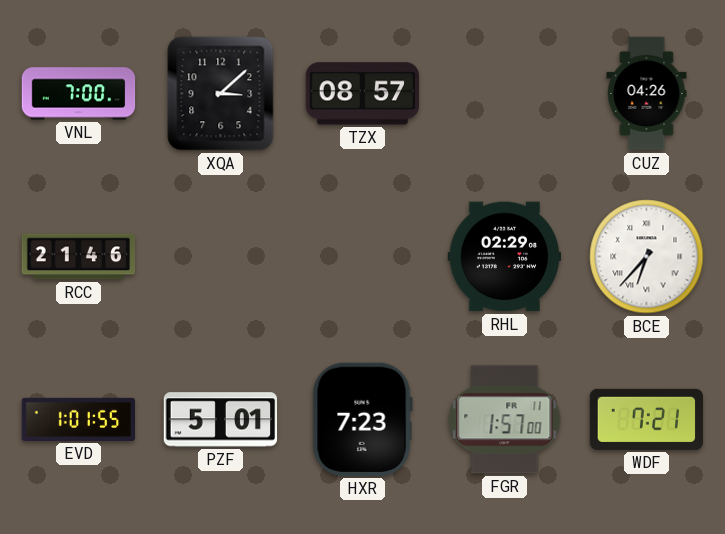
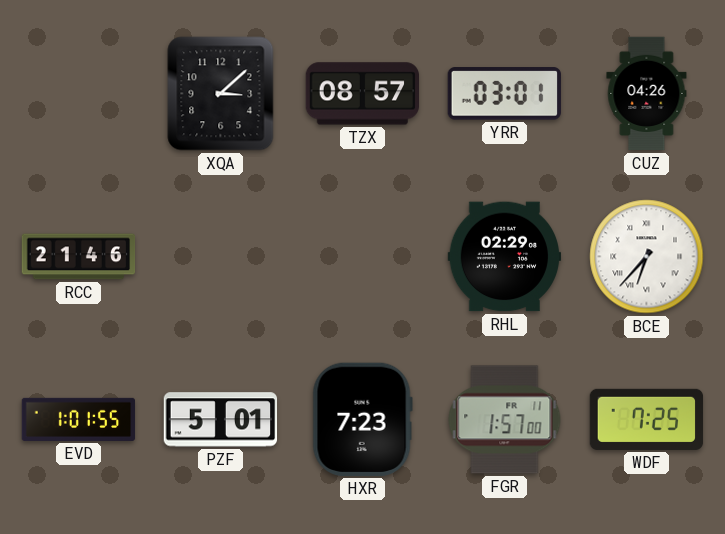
VNL: 7:00 -> none
YRR: none -> 03:01
WDF: 7:21 -> 7:25
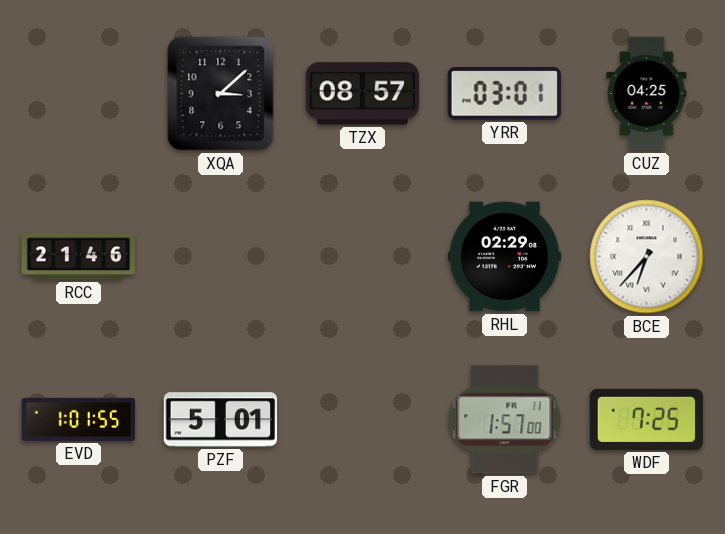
CUZ: 04:26 -> 04:25
HXR: 7:23 -> none
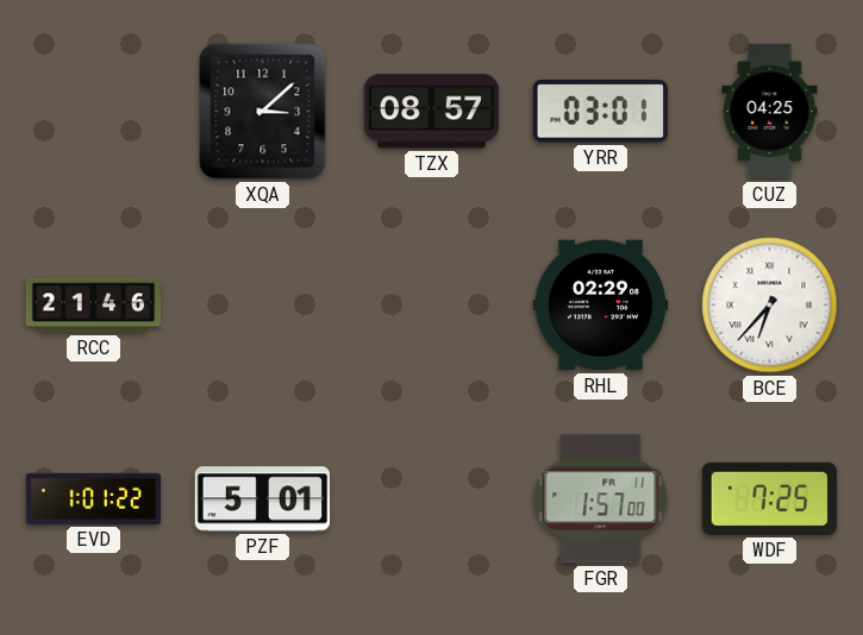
EVD: 1:01:55 -> 1:01:22
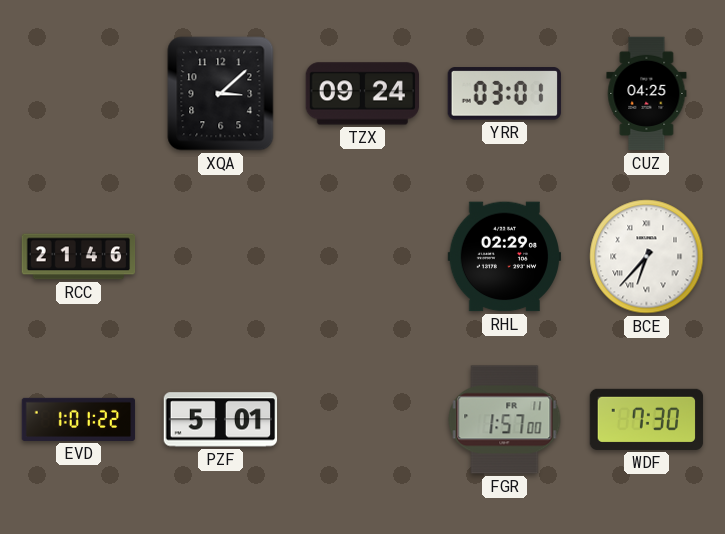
TZX: 08:57 -> 09:24
WDF: 7:25 -> 7:30
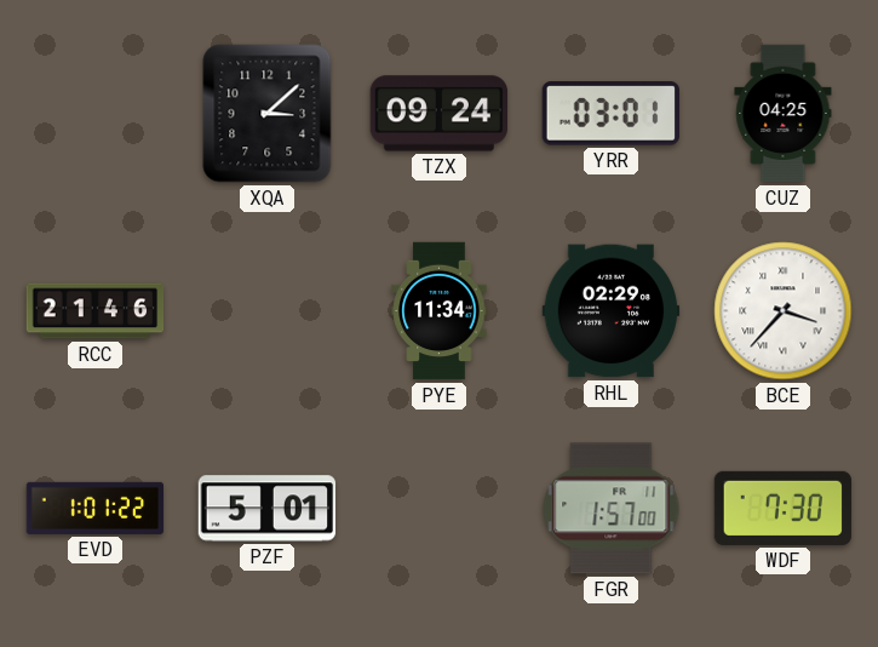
PYE: none -> 11:34
BCE: 6:37 -> 3:37
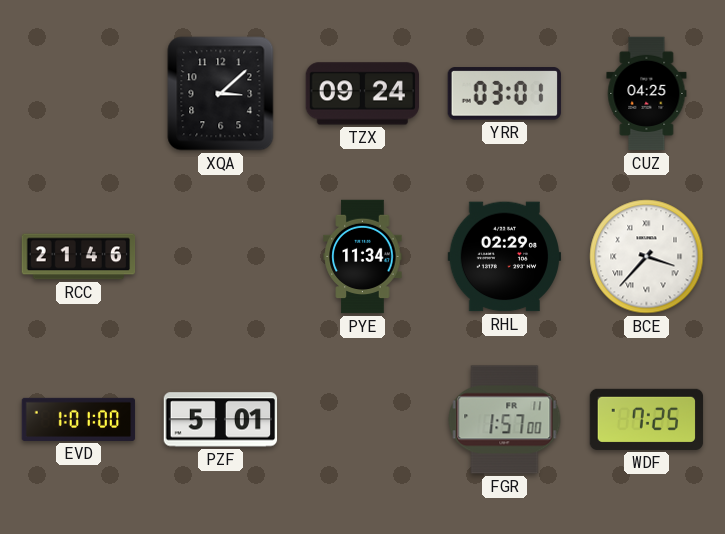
EVD: 1:01:22 -> 1:01:00
WDF: 7:30 -> 7:25
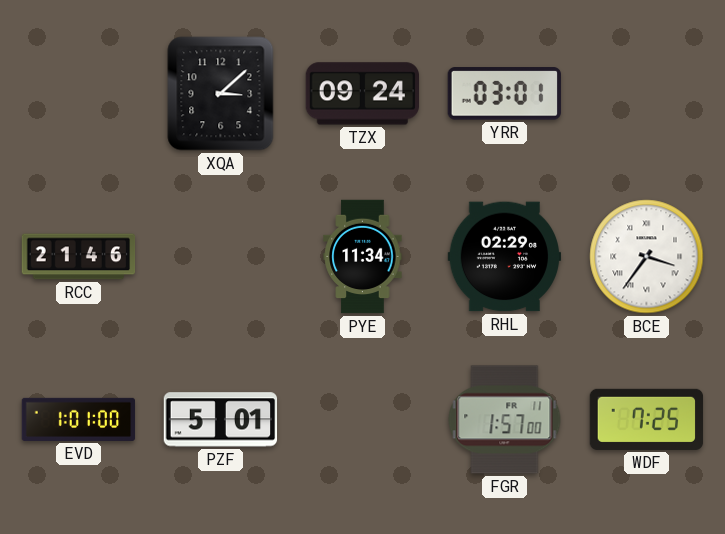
CUZ: 04:25 -> none
BCE: 3:37 -> 3:36
